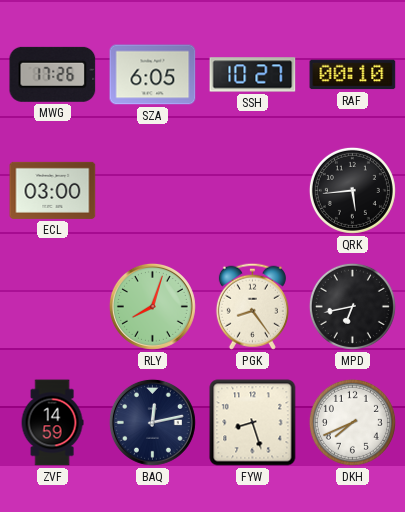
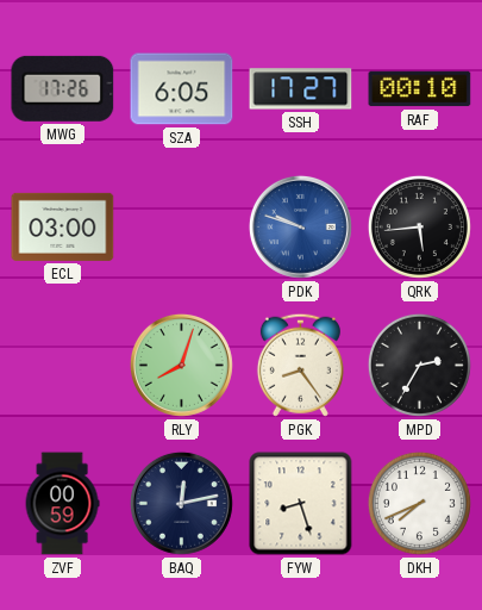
SSH: 10:27 -> 17:27
PDK: none -> 9:48
MPD: 6:43 -> 2:35
ZVF: 14:59 -> 00:59
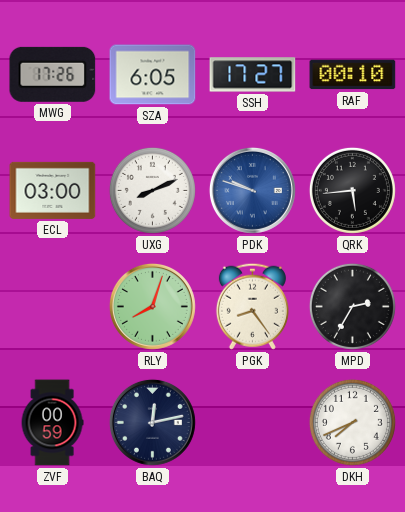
UXG: none -> 8:11
FYW: 8:27 -> none
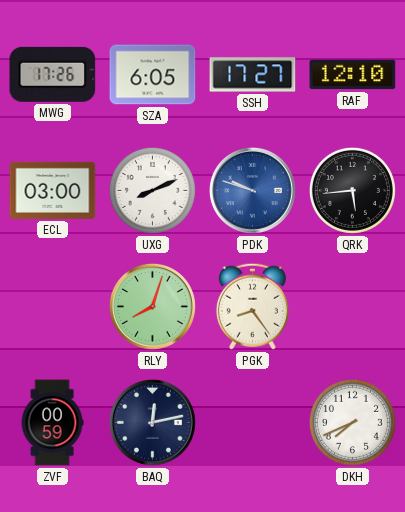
RAF: 00:10 -> 12:10
MPD: 2:35 -> none
